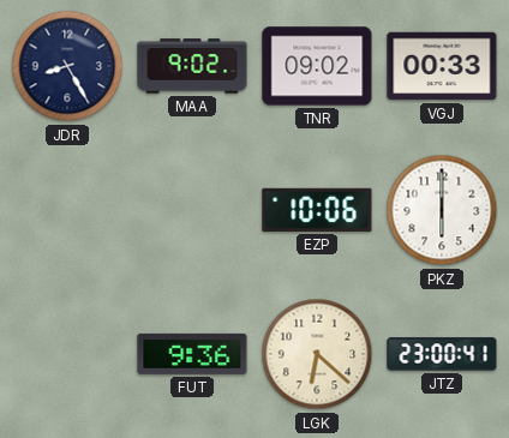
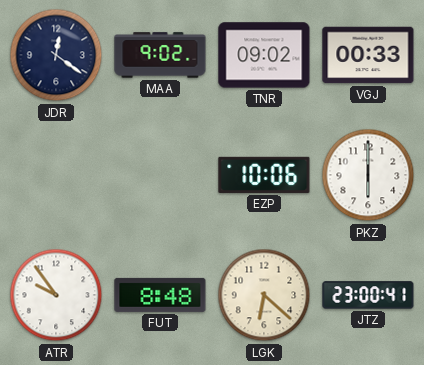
JDR: 8:25 -> 12:21
ATR: none -> 9:54
FUT: 9:36 -> 8:48
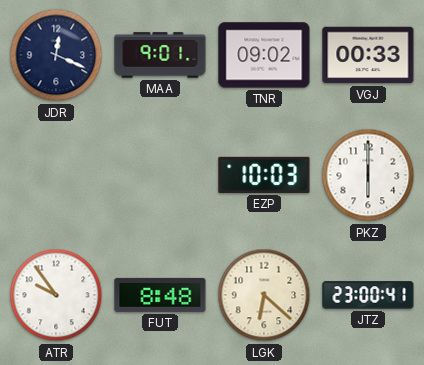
JDR: 12:21 -> 12:19
MAA: 9:02 -> 9:01
EZP: 10:06 -> 10:03
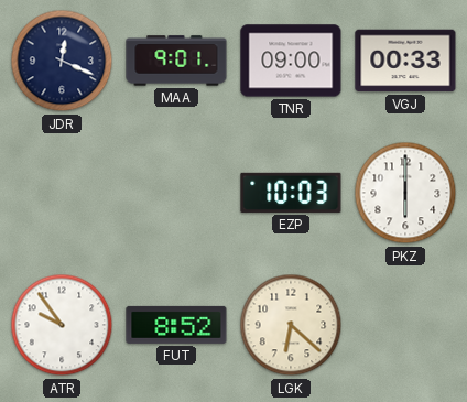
TNR: 09:02 -> 09:00
FUT: 8:48 -> 8:52
JTZ: 23:00 -> none
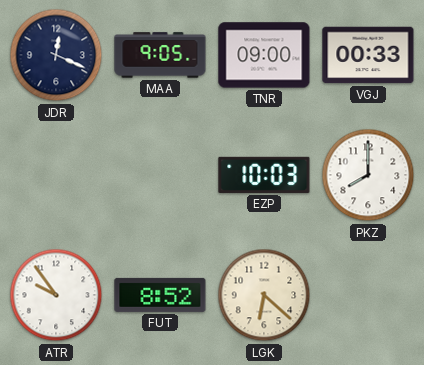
MAA: 9:01 -> 9:05
PKZ: 6:00 -> 8:00
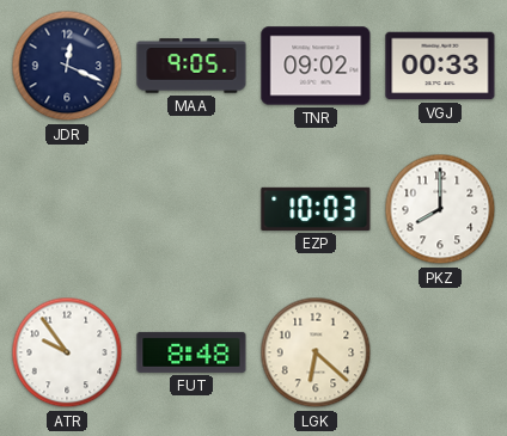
TNR: 09:00 -> 09:02
FUT: 8:52 -> 8:48
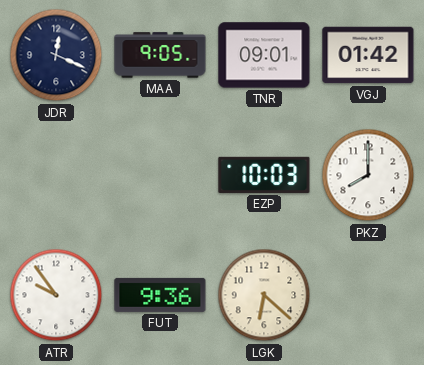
TNR: 09:02 -> 09:01
VGJ: 00:33 -> 01:42
FUT: 8:48 -> 9:36
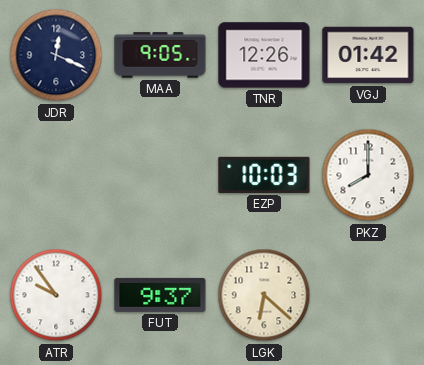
TNR: 09:01 -> 12:26
FUT: 9:36 -> 9:37
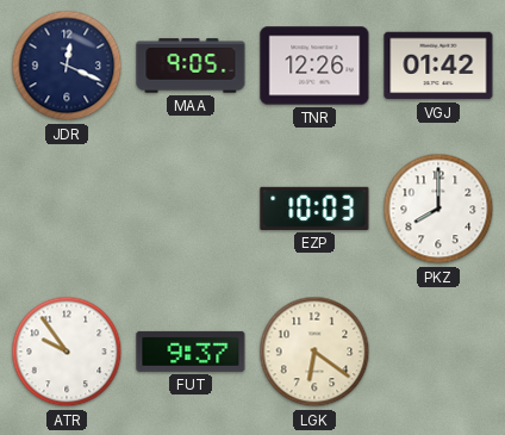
LGK: 6:22 -> 6:21
